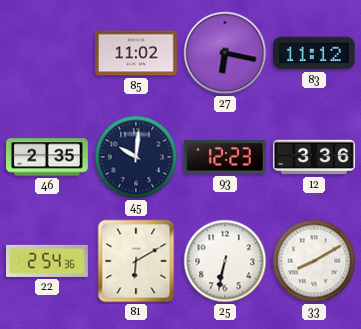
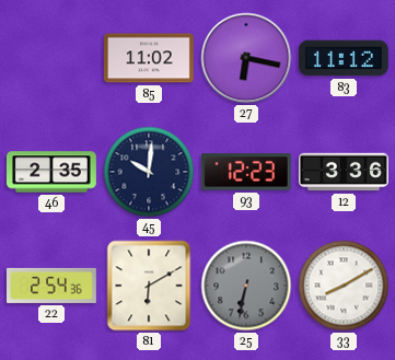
25 dial: white -> grey
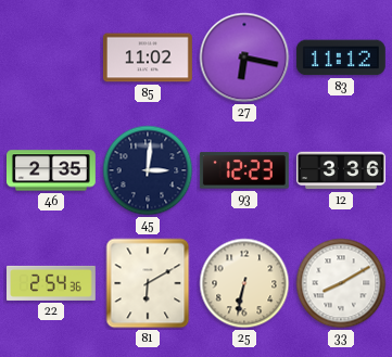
45: 10:01 -> 3:01
25 dial: grey -> cream
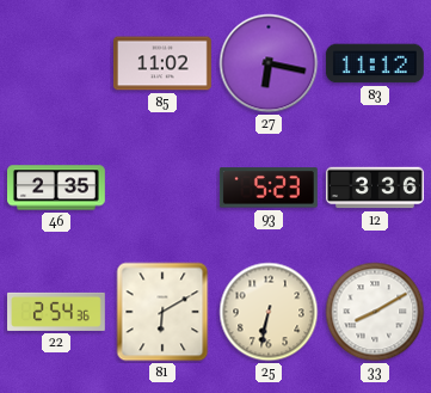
45: 3:01 -> none
93: 12:23 -> 5:23
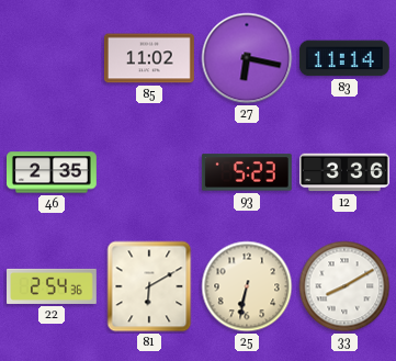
83: 11:12 -> 11:14
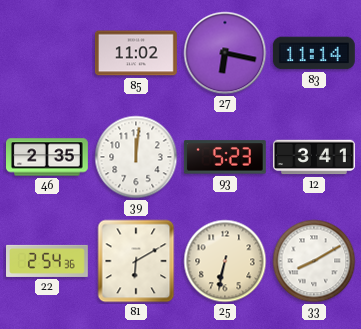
39: none -> 12:01
12: 3:36 -> 3:41
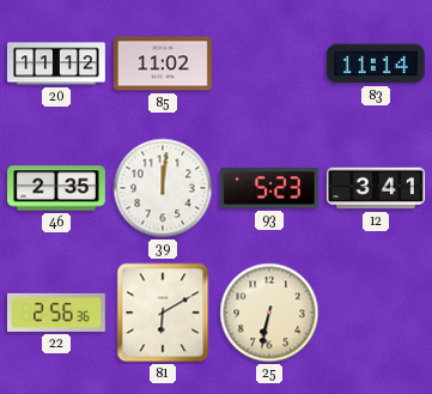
20: none -> 11:12
27: 6:17 -> none
22: 2:54 -> 2:56
33: 8:10 -> none
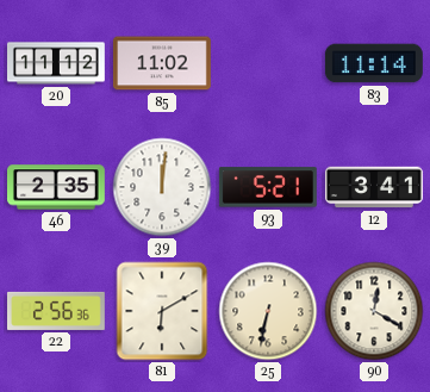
93: 5:23 -> 5:21
90: none -> 12:20
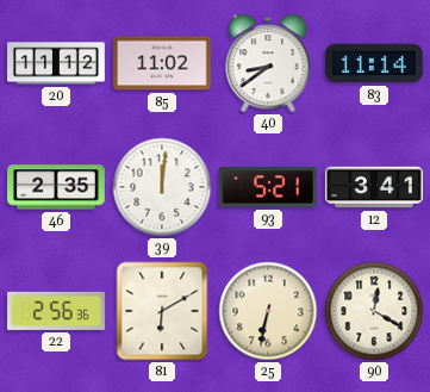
40: none -> 8:39
